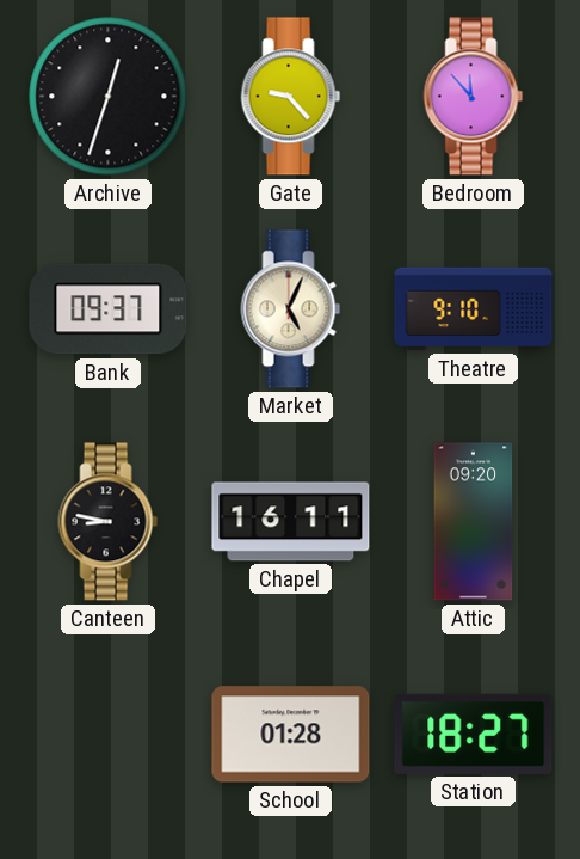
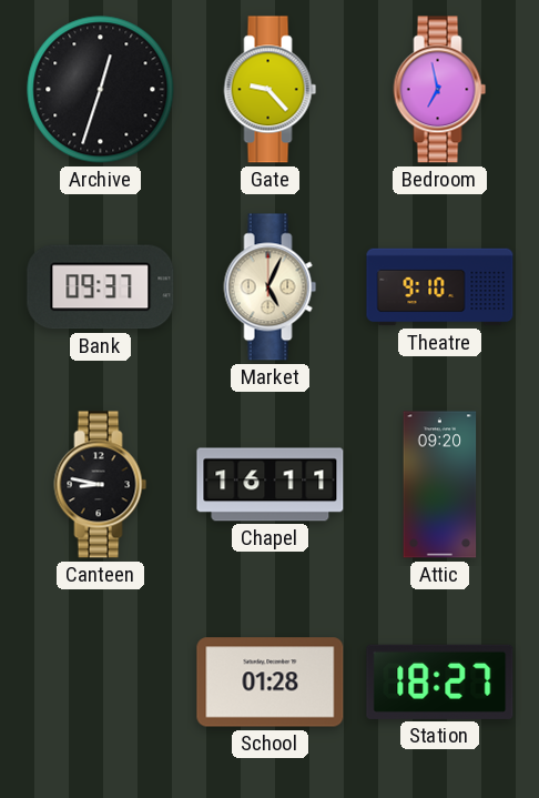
Bedroom: 11:53 -> 6:58
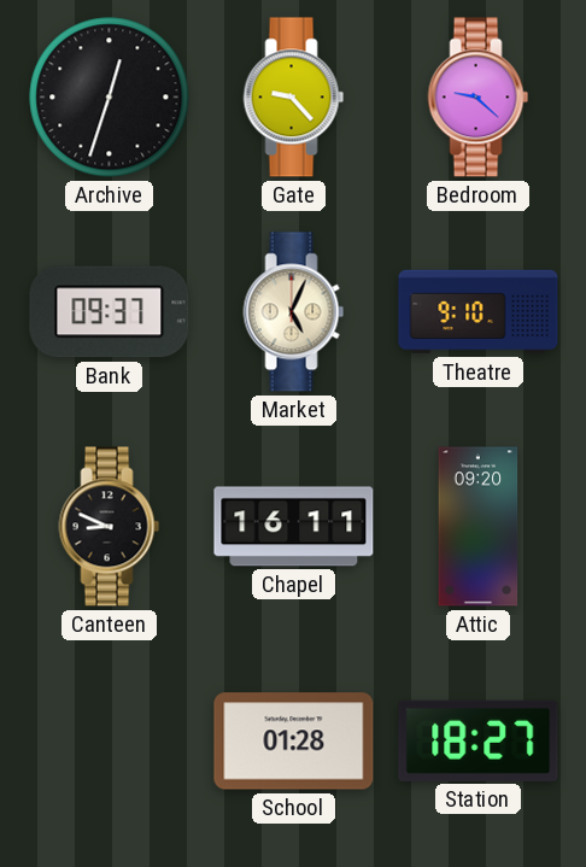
Bedroom: 6:58 -> 9:22
Canteen: 8:47 -> 8:49
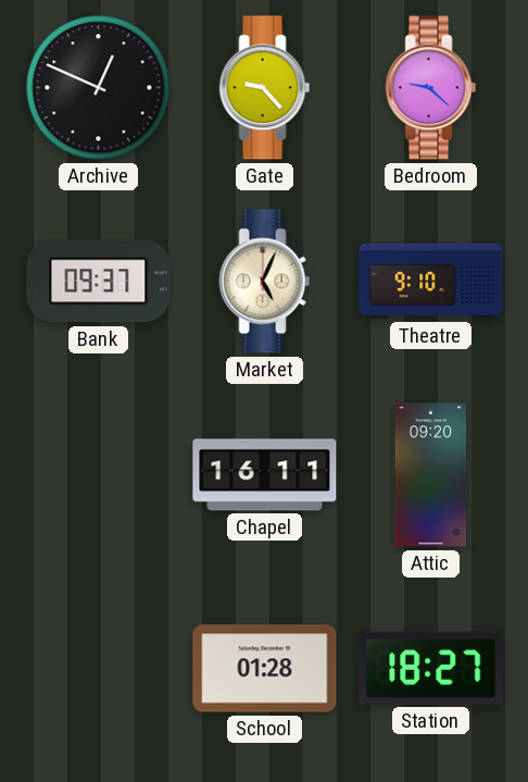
Archive: 12:33 -> 12:49
Canteen: 8:49 -> none
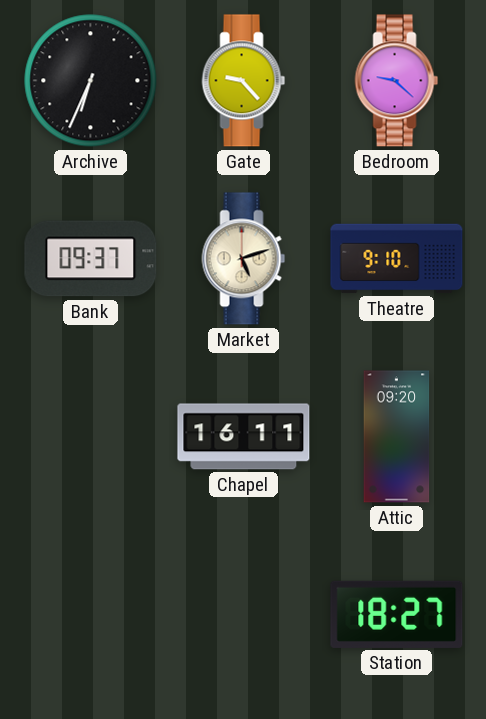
Archive: 12:49 -> 6:34
Market: 5:04 -> 5:12
School: 01:28 -> none
